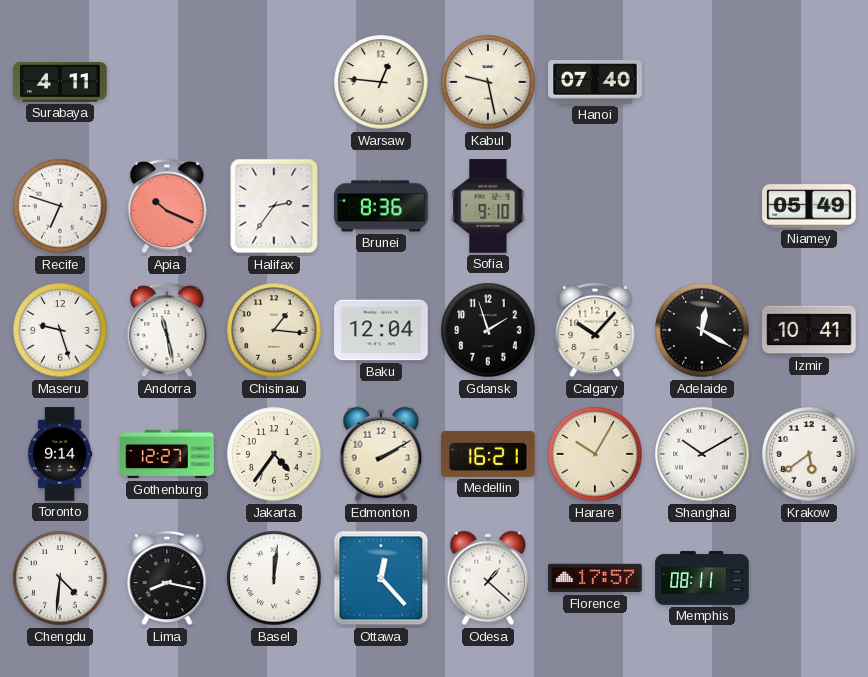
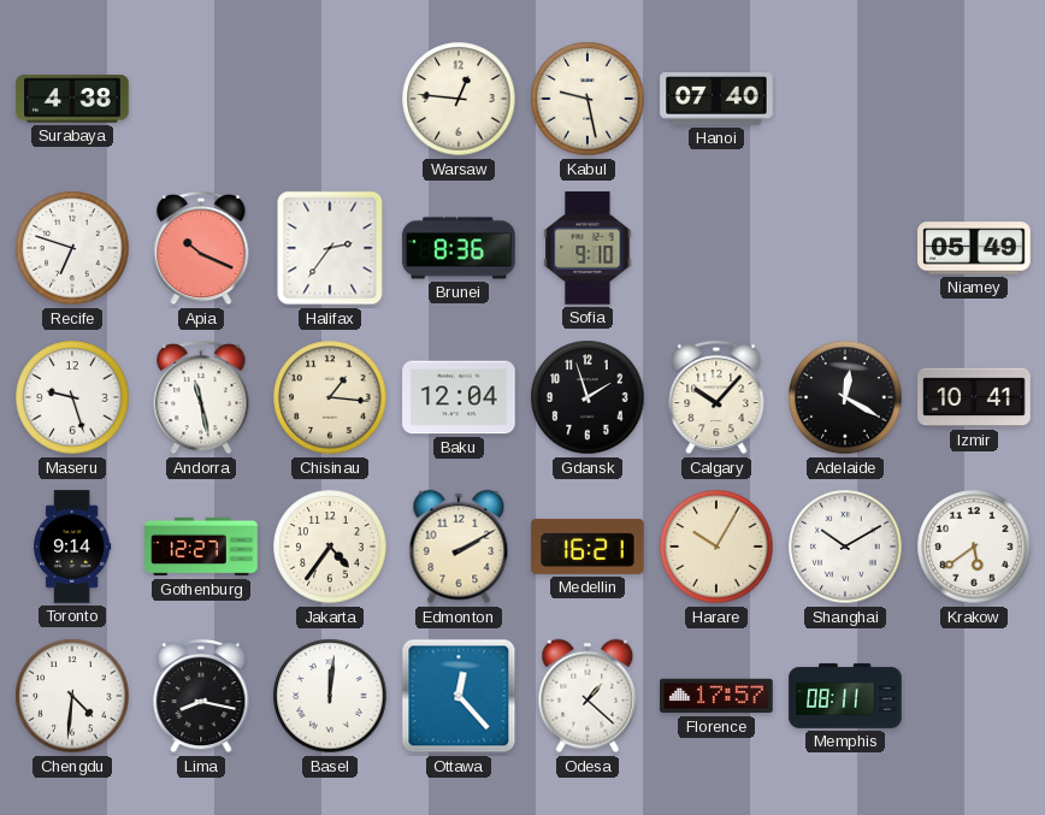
Surabaya: 4:11 -> 4:38
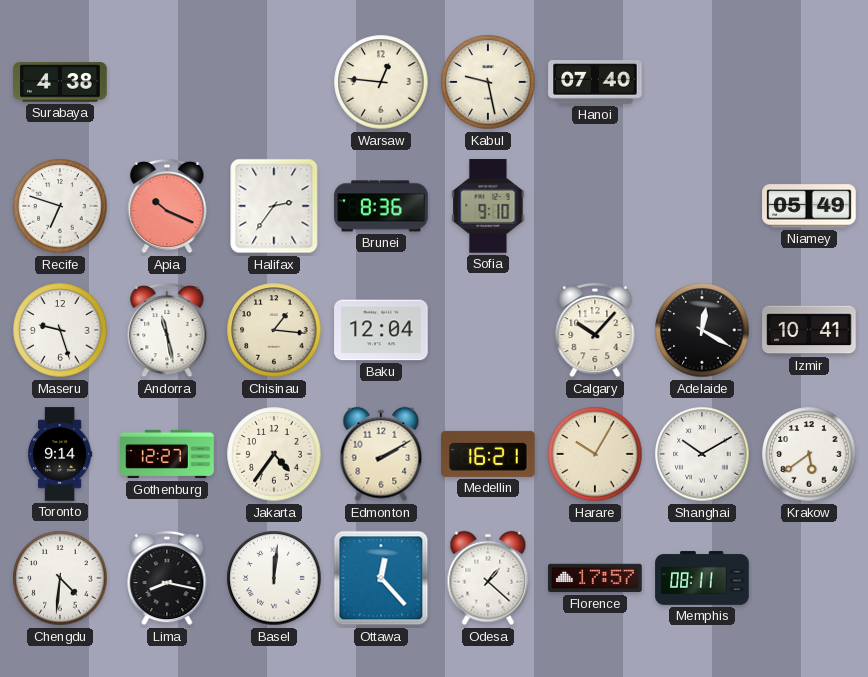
Gdansk: 1:57 -> none
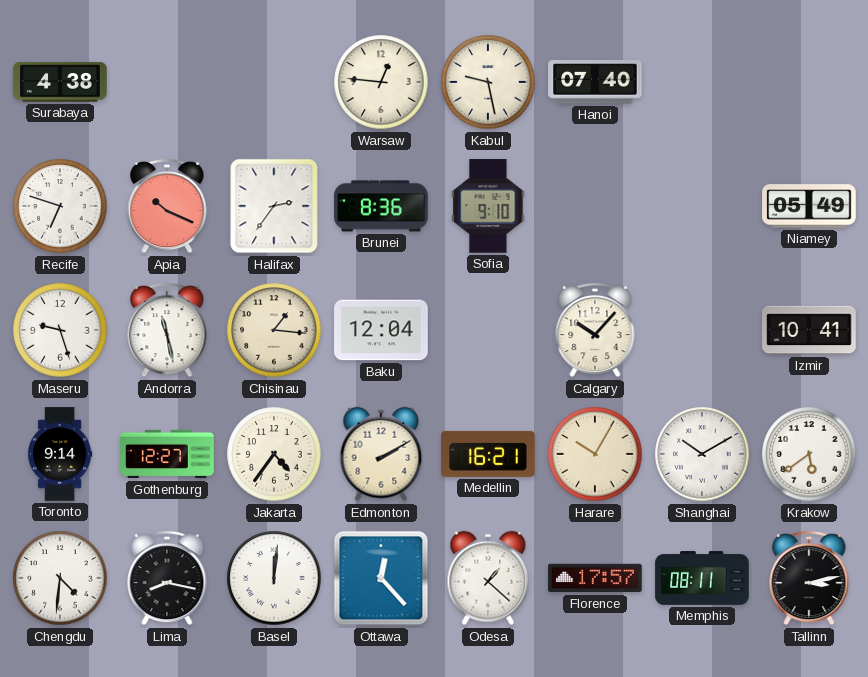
Adelaide: 12:20 -> none
Tallinn: none -> 3:13
